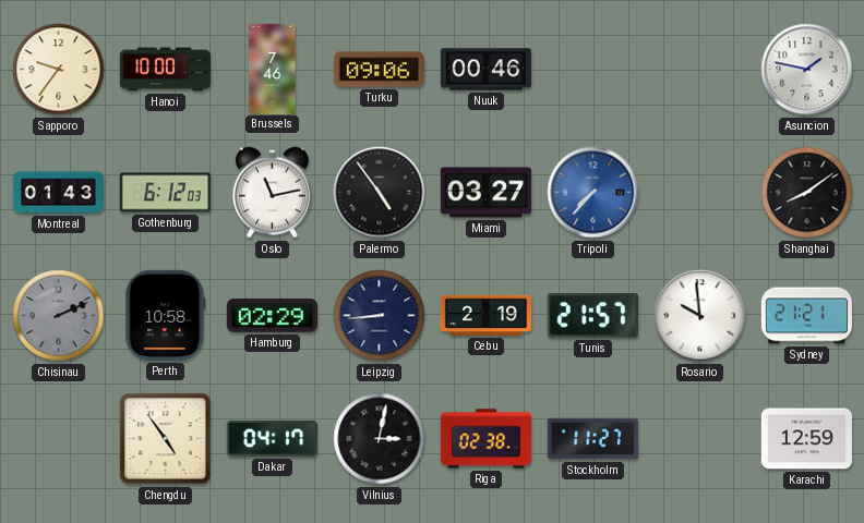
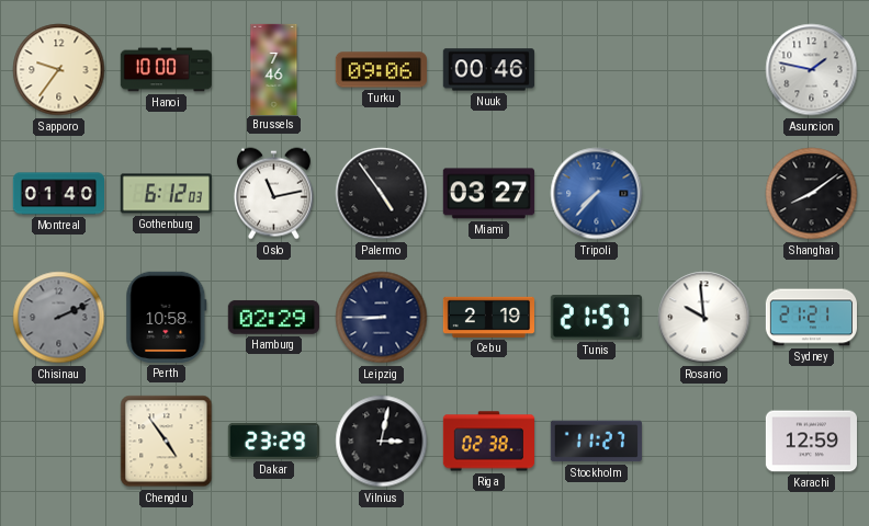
Montreal: 01:43 -> 01:40
Leipzig: 8:44 -> 8:45
Dakar: 04:17 -> 23:29
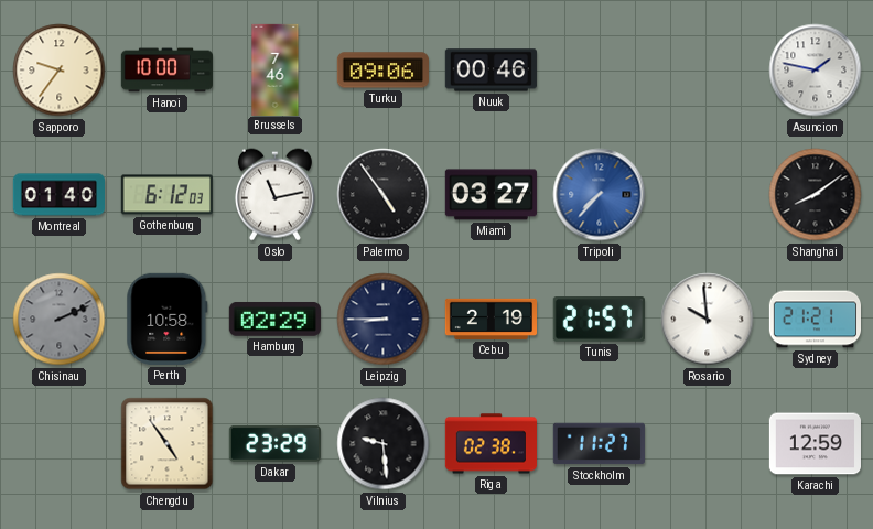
Vilnius: 3:02 -> 9:29
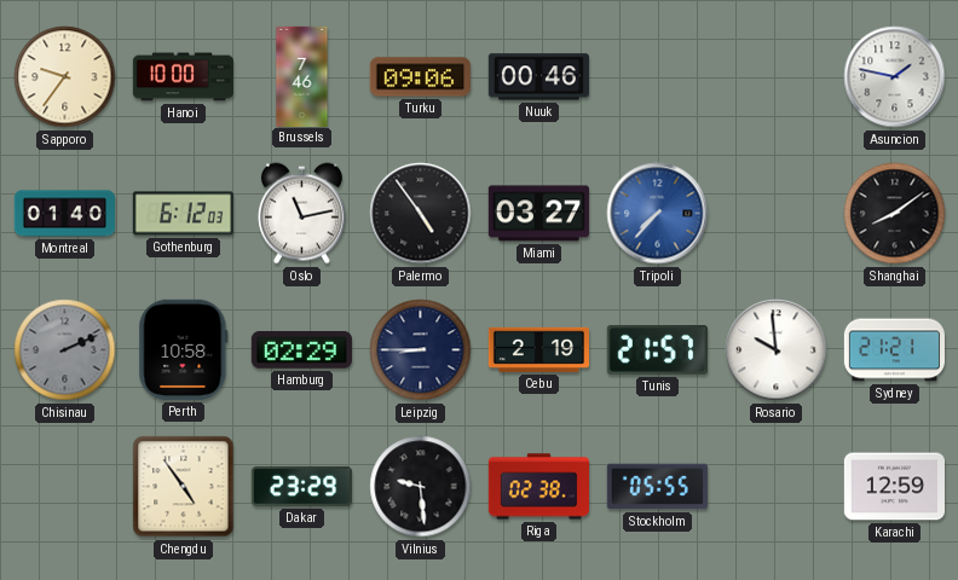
Stockholm: 11:27 -> 05:55
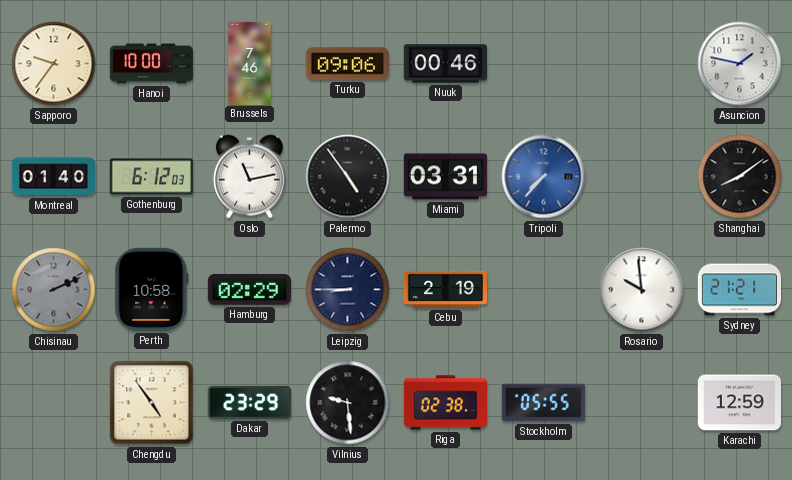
Miami: 03:27 -> 03:31
Tunis: 21:57 -> none
